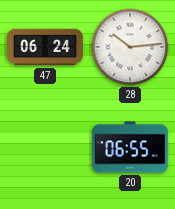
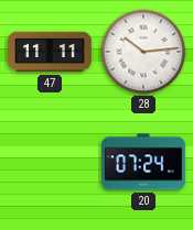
47: 06:24 -> 11:11
20: 06:55 -> 07:24
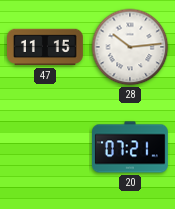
47: 11:11 -> 11:15
20: 07:24 -> 07:21
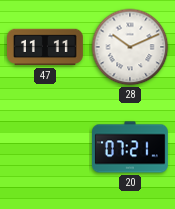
47: 11:15 -> 11:11
28: 10:14 -> 10:11
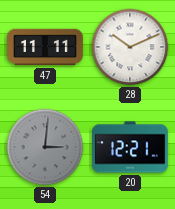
54: none -> 3:01
20: 07:21 -> 12:21
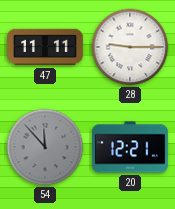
28: 10:11 -> 9:15
54: 3:01 -> 11:53
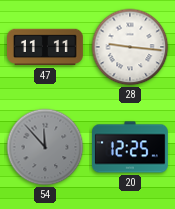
28: 9:15 -> 9:16
20: 12:21 -> 12:25
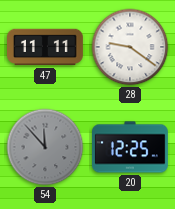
28: 9:16 -> 9:21
